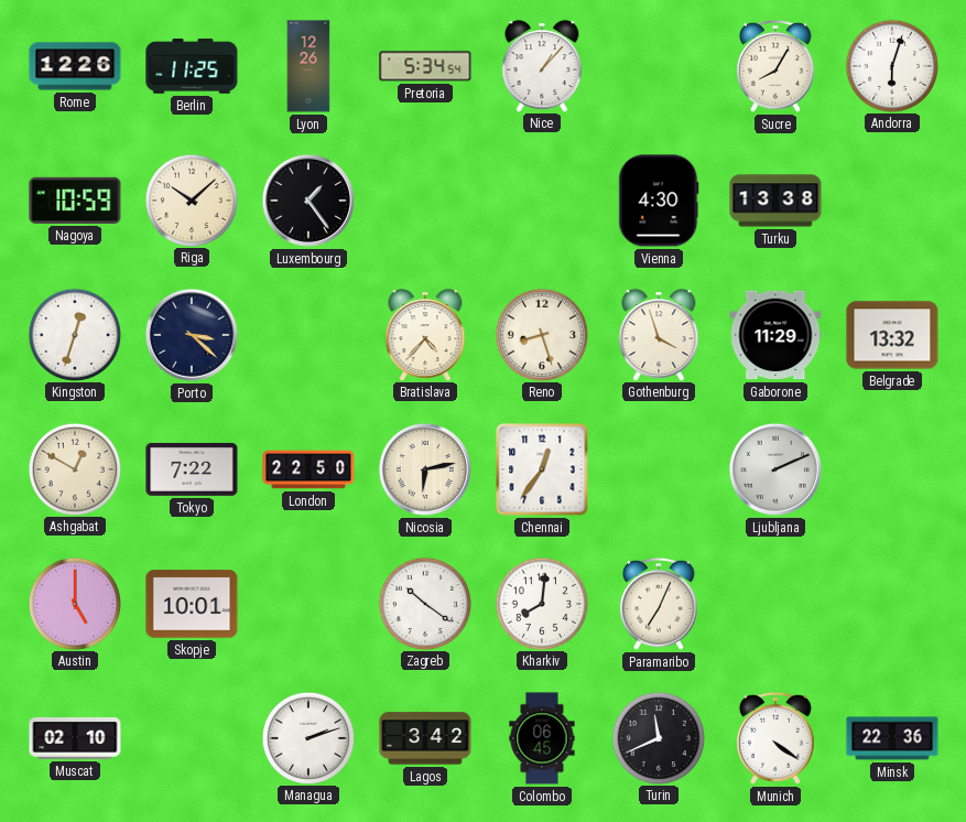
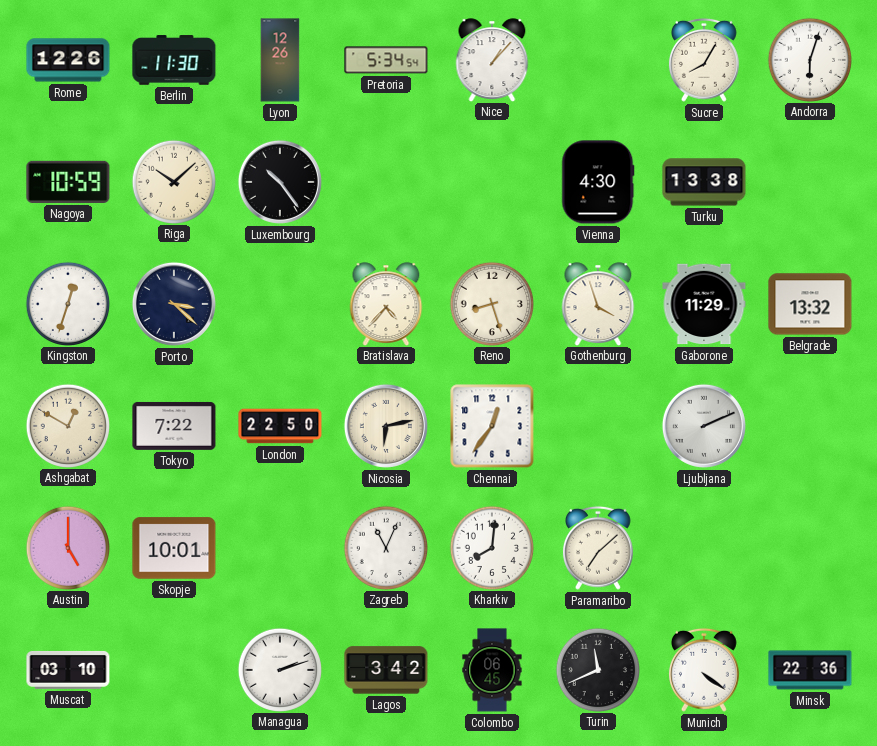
Berlin: 11:25 -> 11:30
Luxembourg: 1:24 -> 10:24
Zagreb: 10:21 -> 11:04
Paramaribo: 7:04 -> 7:08
Muscat: 02:10 -> 03:10
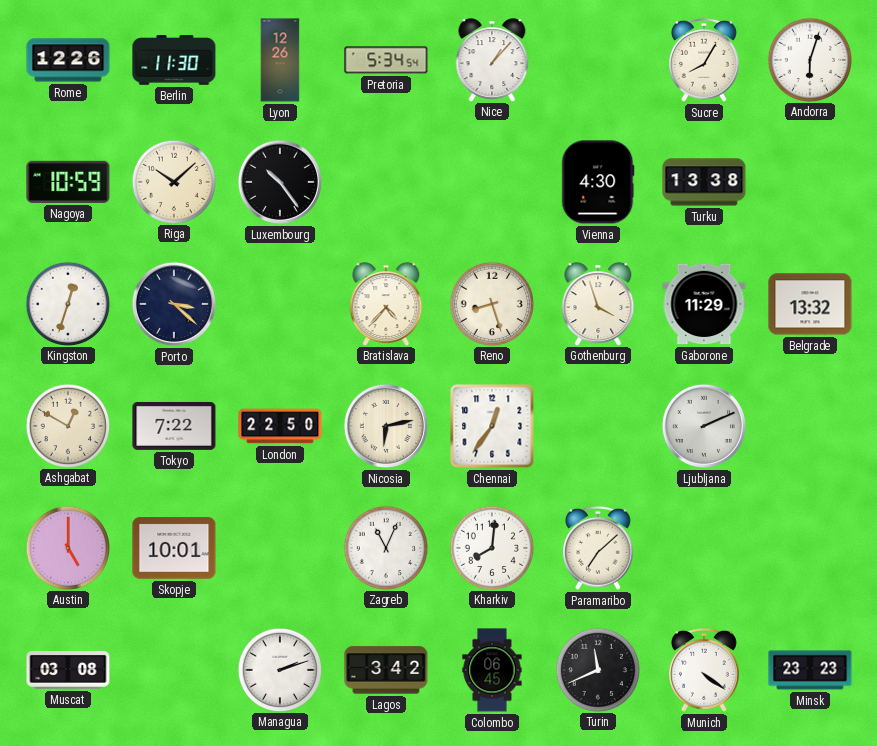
Muscat: 03:10 -> 03:08
Minsk: 22:36 -> 23:23
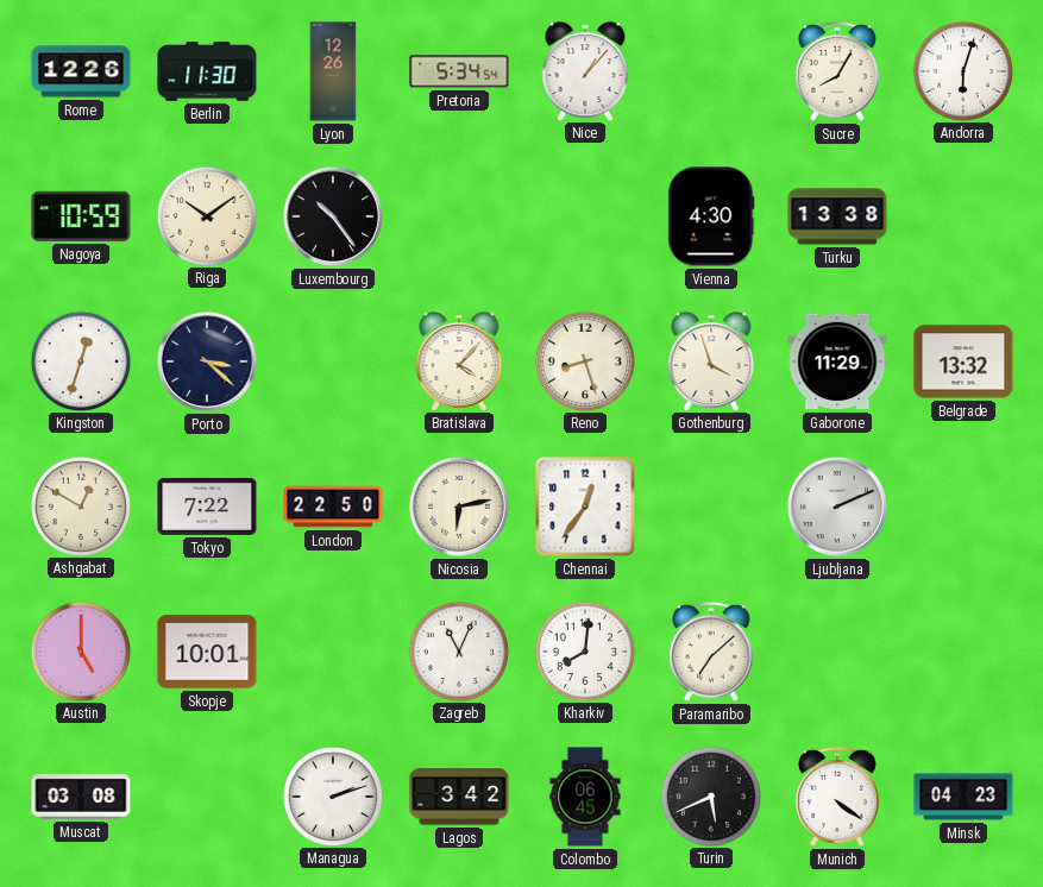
Riga: 10:08 -> 10:09
Bratislava: 4:37 -> 4:07
Turin: 11:41 -> 5:41
Minsk: 23:23 -> 04:23
